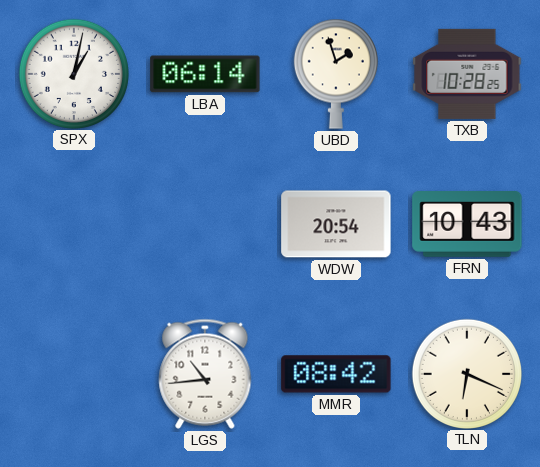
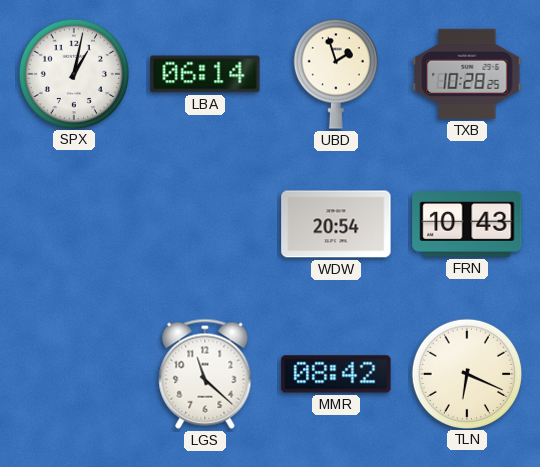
LGS: 10:44 -> 11:22
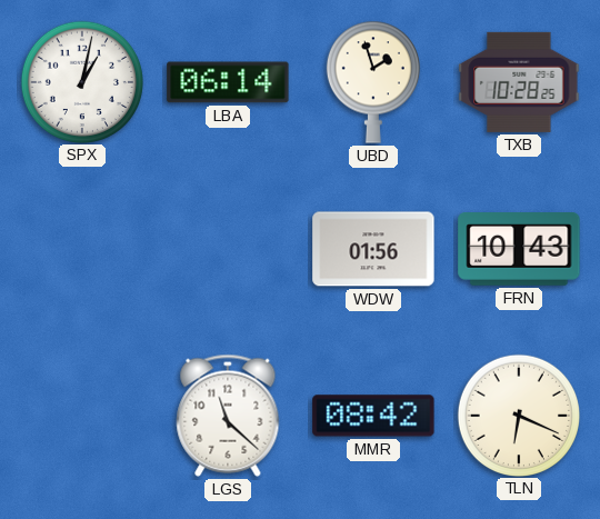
WDW: 20:54 -> 01:56
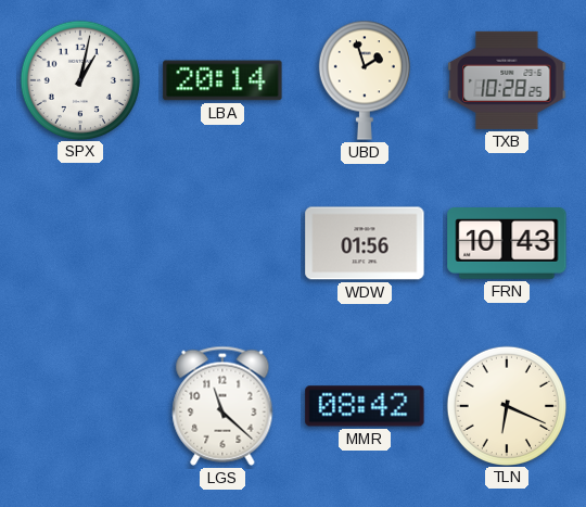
LBA: 06:14 -> 20:14
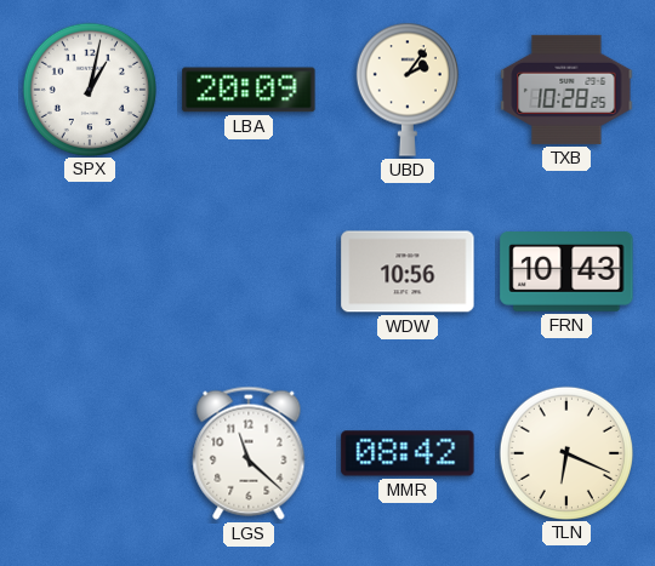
LBA: 20:14 -> 20:09
UBD: 1:57 -> 2:06
WDW: 01:56 -> 10:56
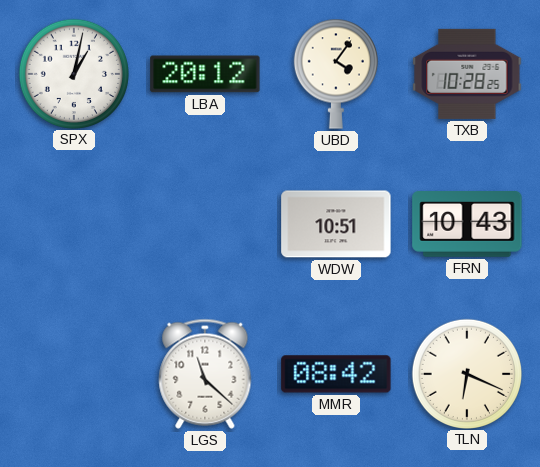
LBA: 20:09 -> 20:12
UBD: 2:06 -> 4:06
WDW: 10:56 -> 10:51
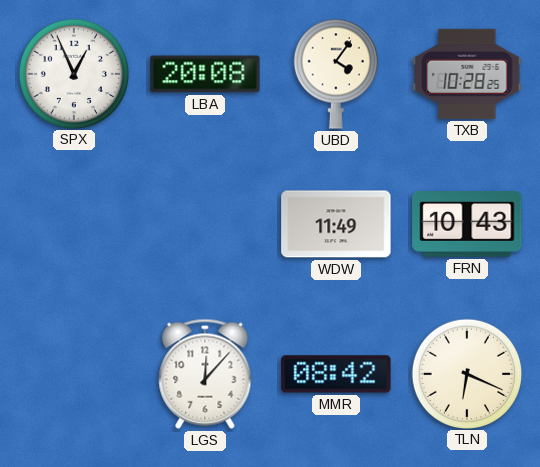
SPX: 1:02 -> 12:56
LBA: 20:12 -> 20:08
WDW: 10:51 -> 11:49
LGS: 11:22 -> 12:07
